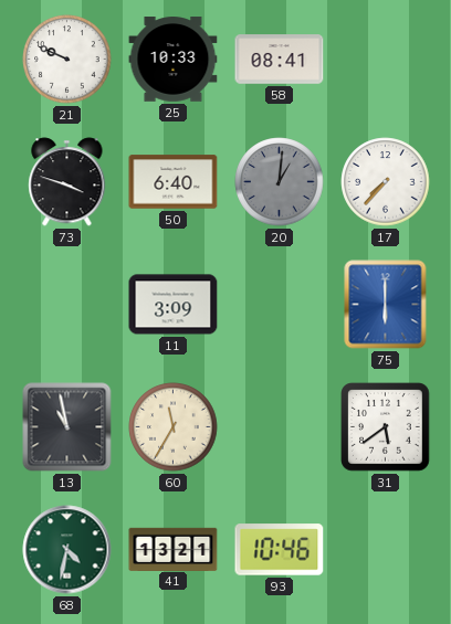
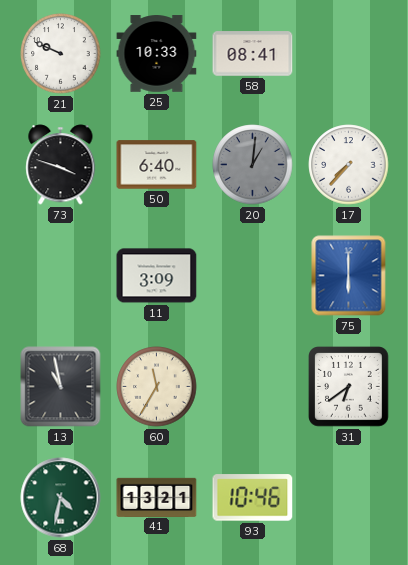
31: 5:39 -> 6:39
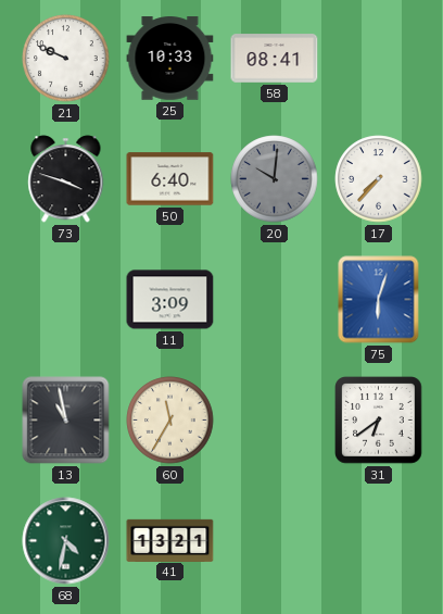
20: 1:01 -> 10:01
75: 6:00 -> 6:03
93: 10:46 -> none
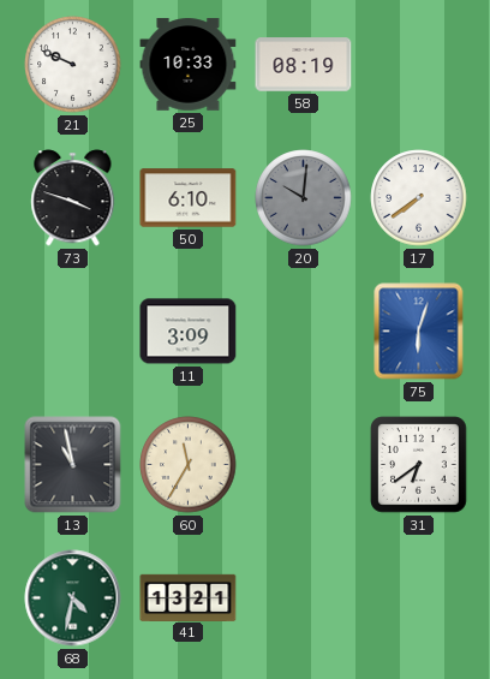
58: 08:41 -> 08:19
50: 6:40 -> 6:10
17: 7:37 -> 7:39
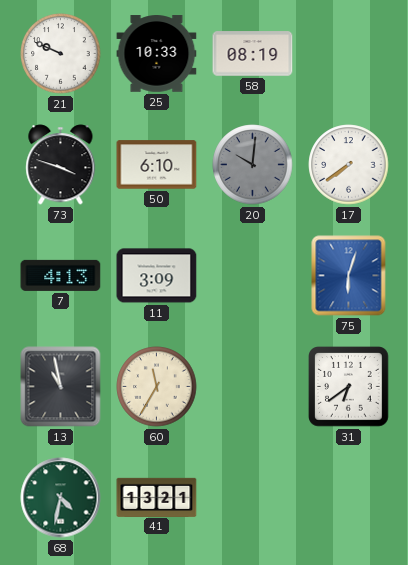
7: none -> 4:13
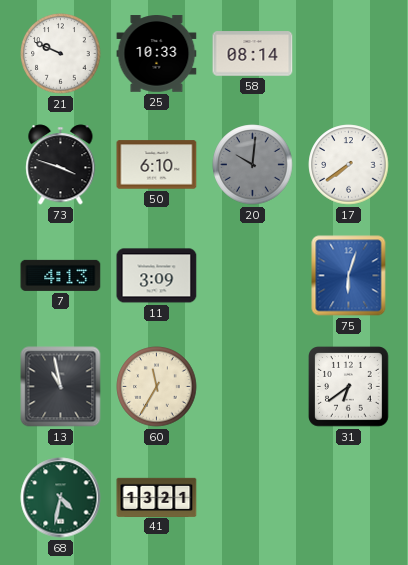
58: 08:19 -> 08:14
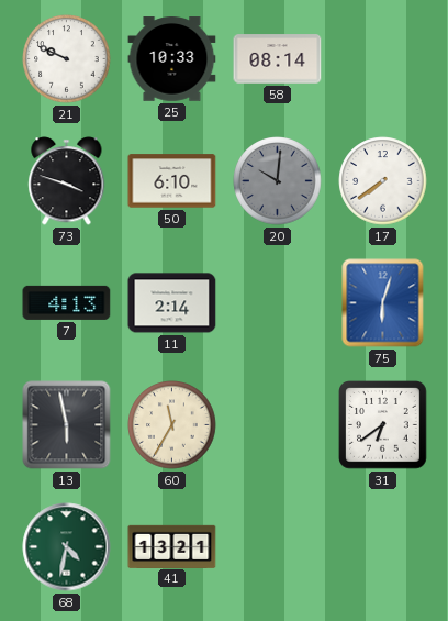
11: 3:09 -> 2:14
13: 10:58 -> 5:58
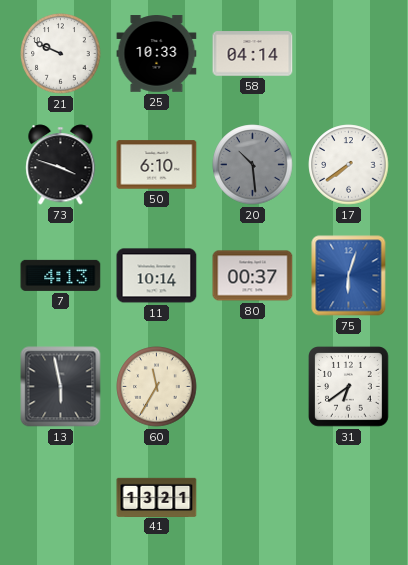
58: 08:14 -> 04:14
20: 10:01 -> 10:29
11: 2:14 -> 10:14
80: none -> 00:37
68: 4:32 -> none
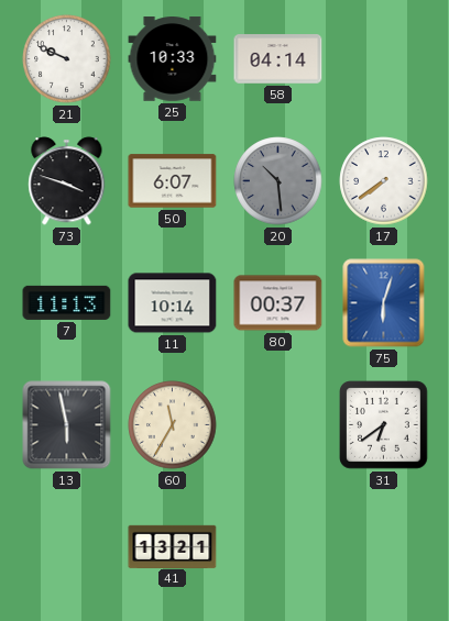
50: 6:10 -> 6:07
7: 4:13 -> 11:13
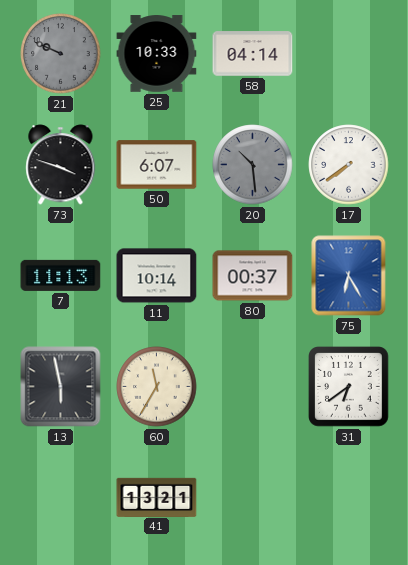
21 dial: white -> grey
75: 6:03 -> 6:25
